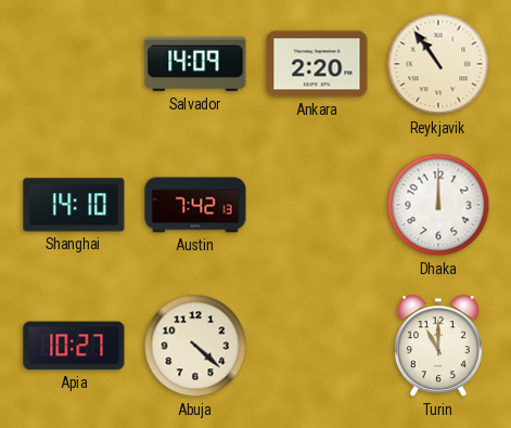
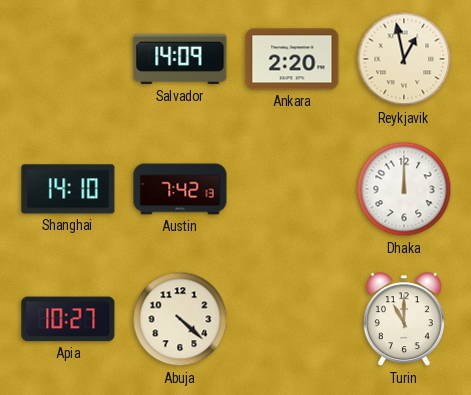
Reykjavik: 10:54 -> 12:58
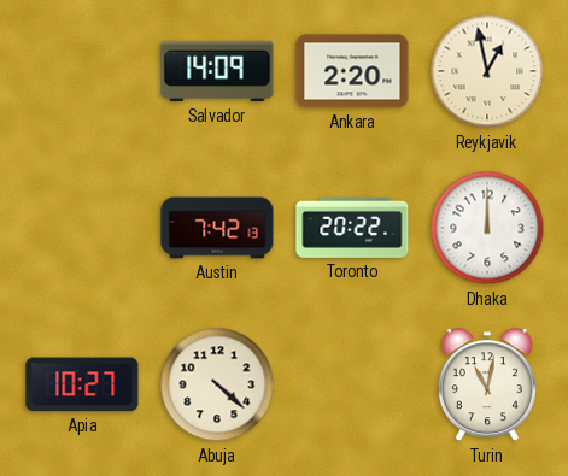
Shanghai: 14:10 -> none
Toronto: none -> 20:22
Turin: 11:00 -> 11:02
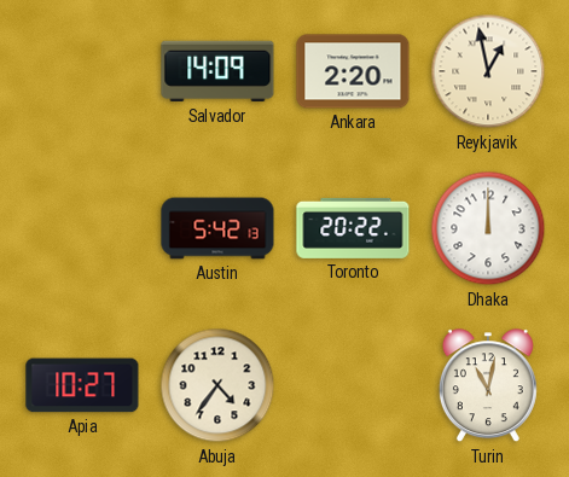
Austin: 7:42 -> 5:42
Abuja: 4:22 -> 4:36
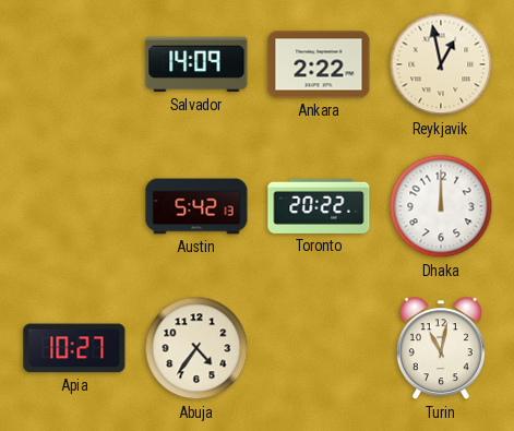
Ankara: 2:20 -> 2:22
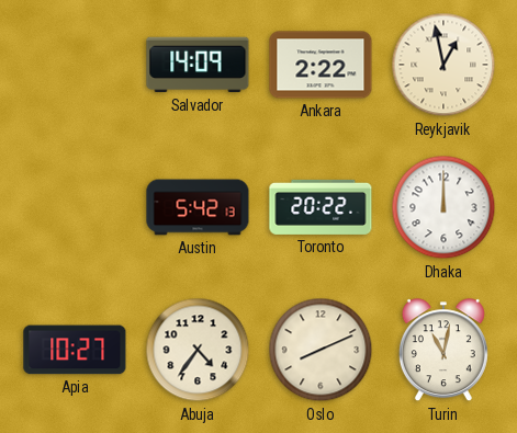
Oslo: none -> 8:11
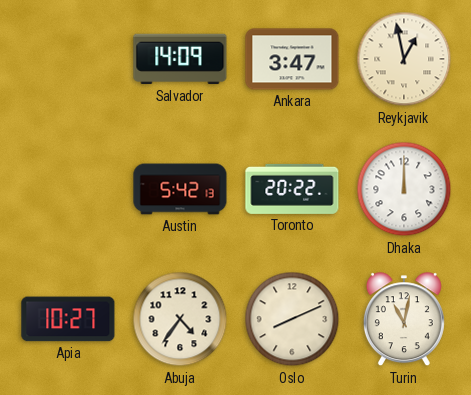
Ankara: 2:22 -> 3:47
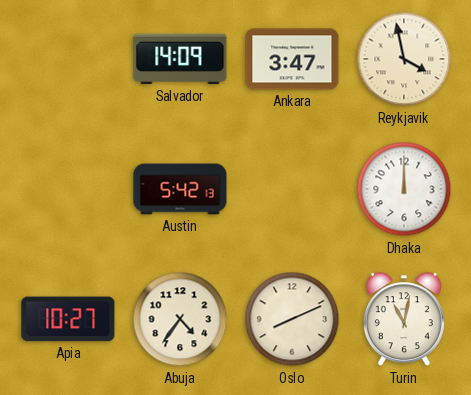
Reykjavik: 12:58 -> 3:58
Toronto: 20:22 -> none
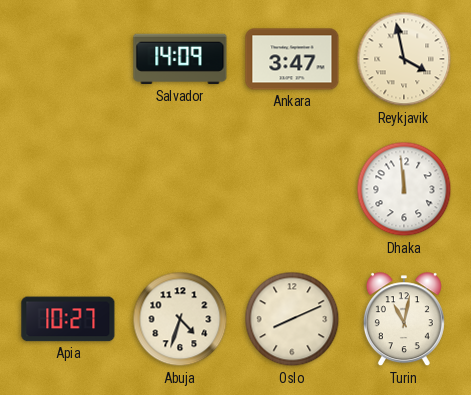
Austin: 5:42 -> none
Dhaka: 12:00 -> 11:59
Abuja: 4:36 -> 4:33
